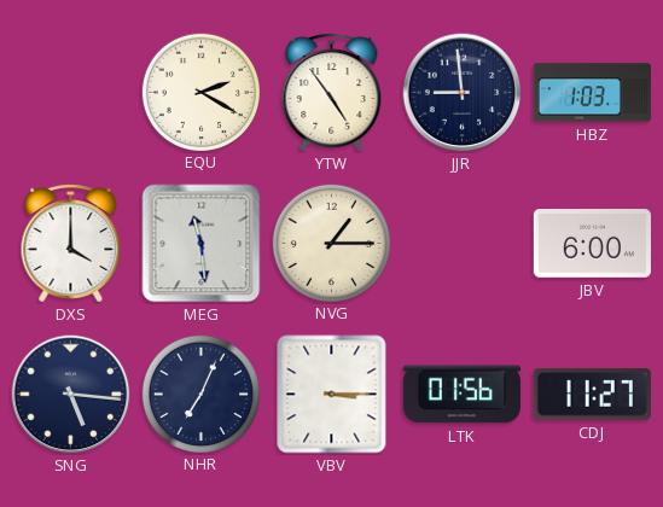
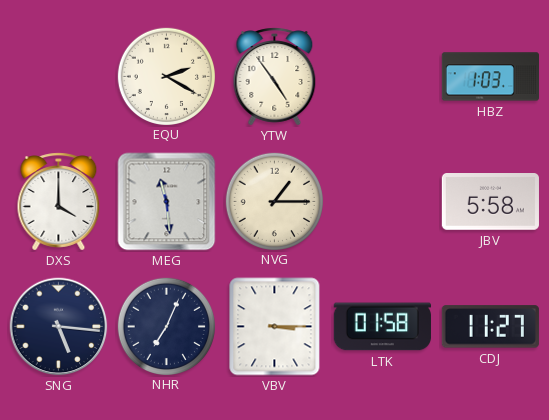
JJR: 8:59 -> none
JBV: 6:00 -> 5:58
LTK: 01:56 -> 01:58
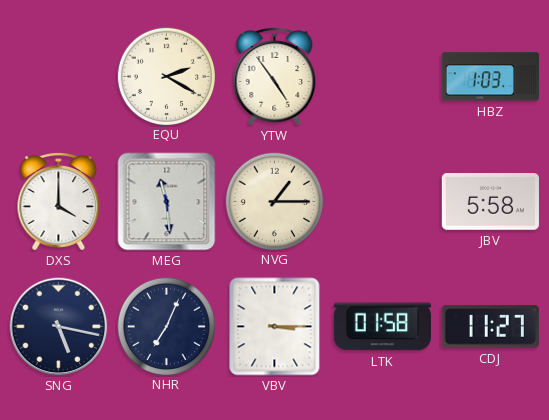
SNG: 5:16 -> 5:17
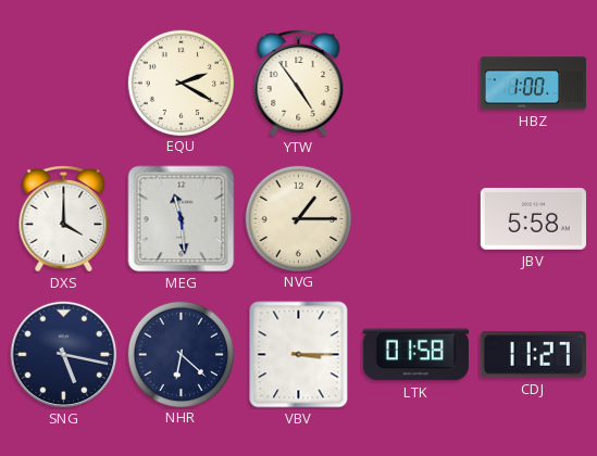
HBZ: 1:03 -> 1:00
NHR: 7:04 -> 6:22
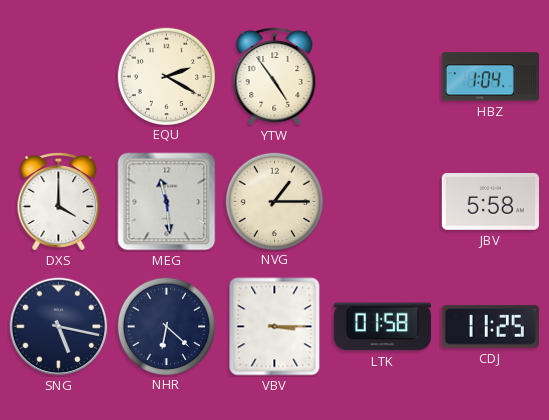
HBZ: 1:00 -> 1:04
CDJ: 11:27 -> 11:25
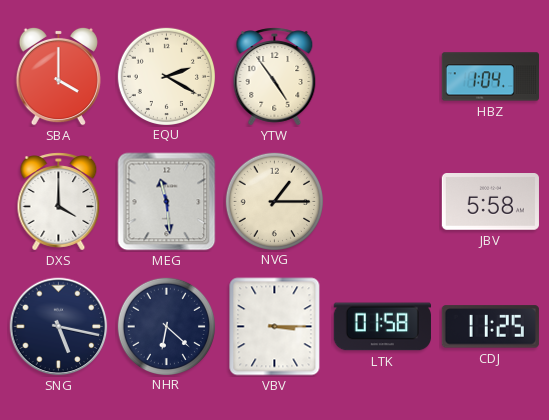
SBA: none -> 4:00
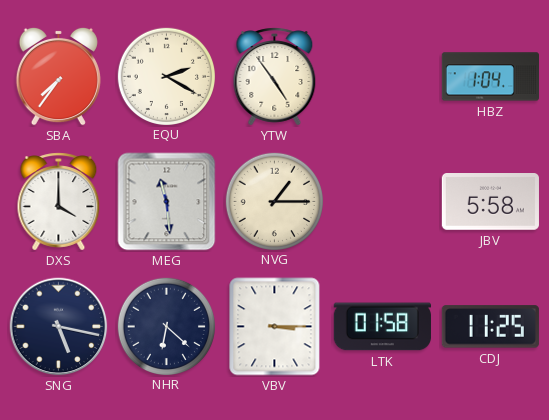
SBA: 4:00 -> 7:36
